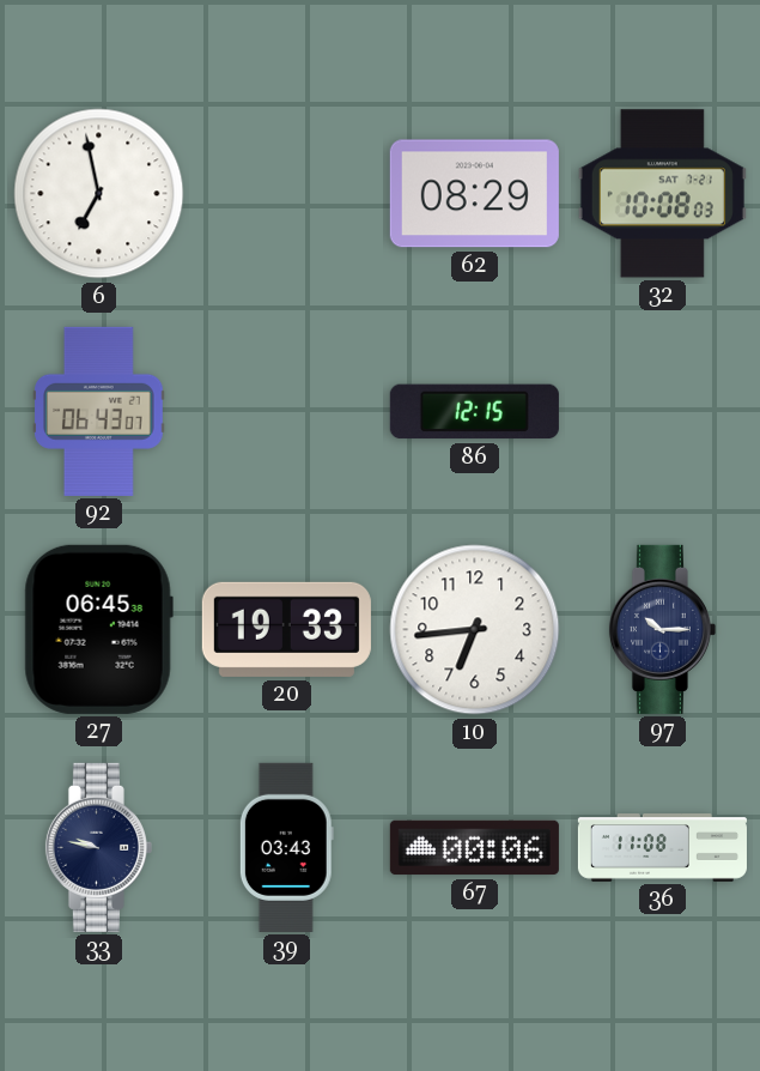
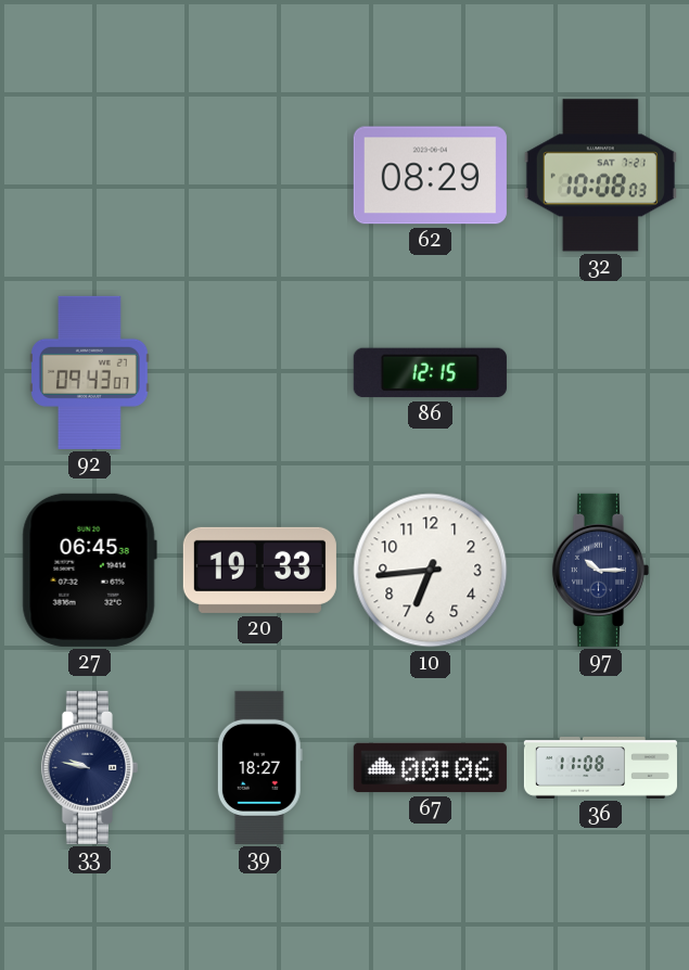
6: 6:58 -> none
92: 06:43 -> 09:43
39: 03:43 -> 18:27
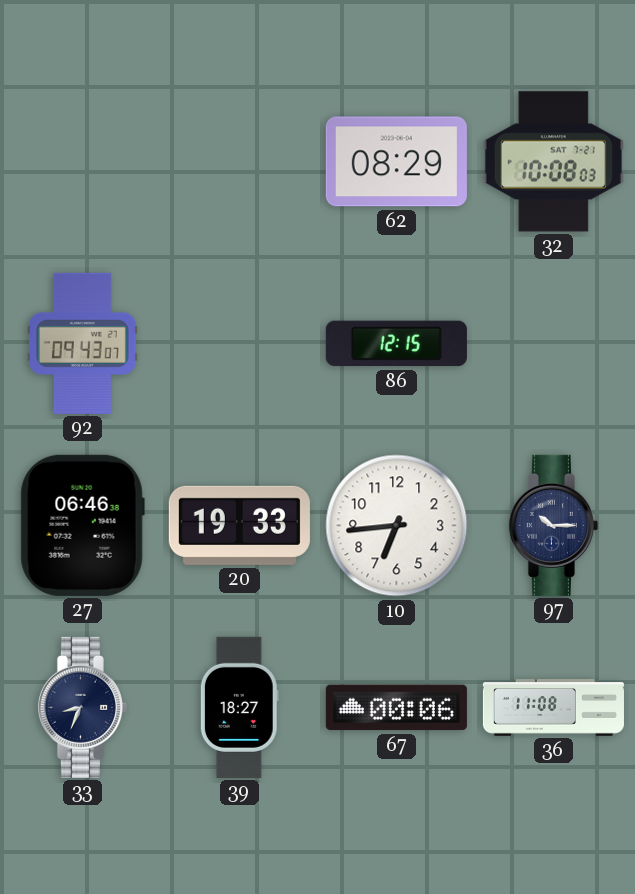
27: 06:45 -> 06:46
33: 9:47 -> 8:34
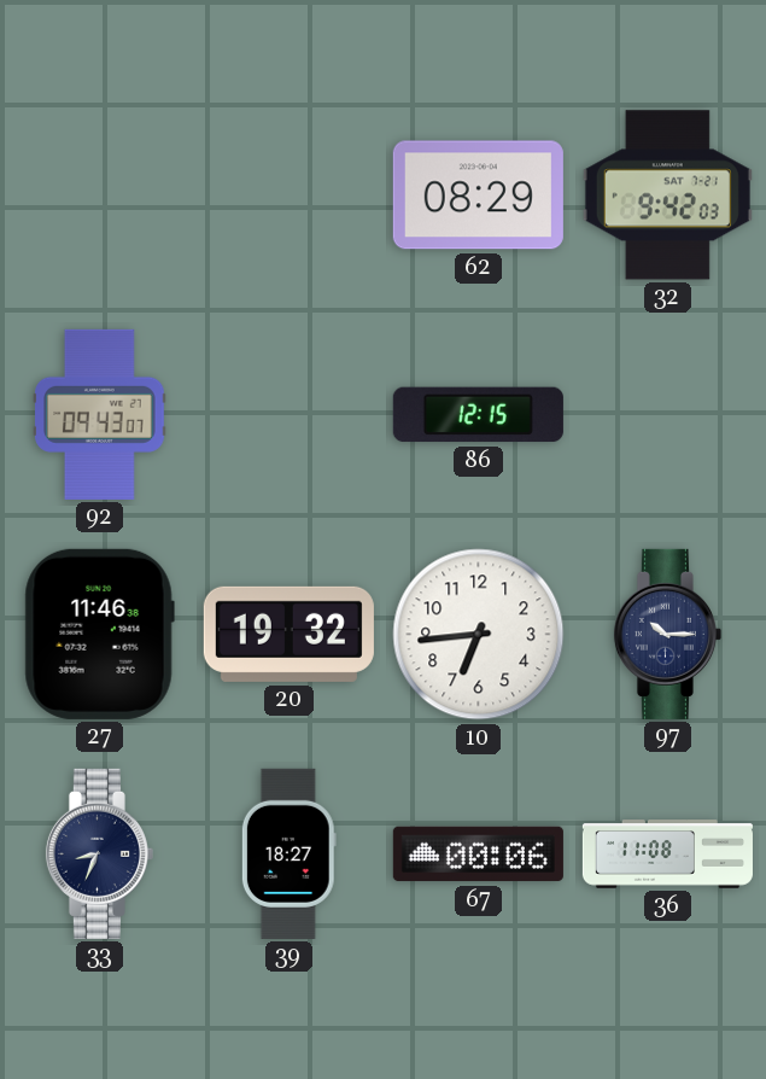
32: 10:08 -> 9:42
27: 06:46 -> 11:46
20: 19:33 -> 19:32
